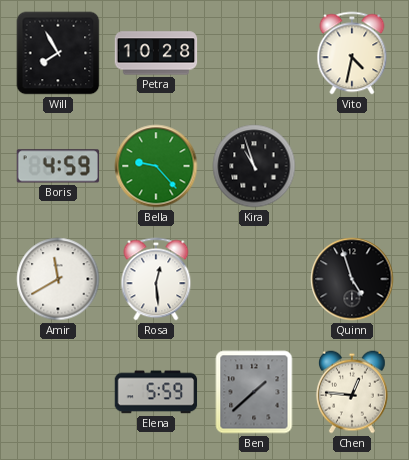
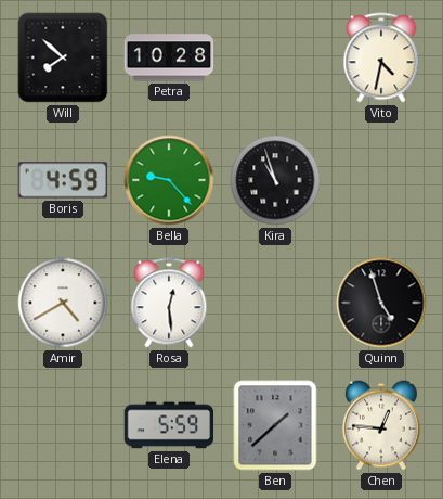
Will: 7:55 -> 7:52
Amir: 11:40 -> 4:40
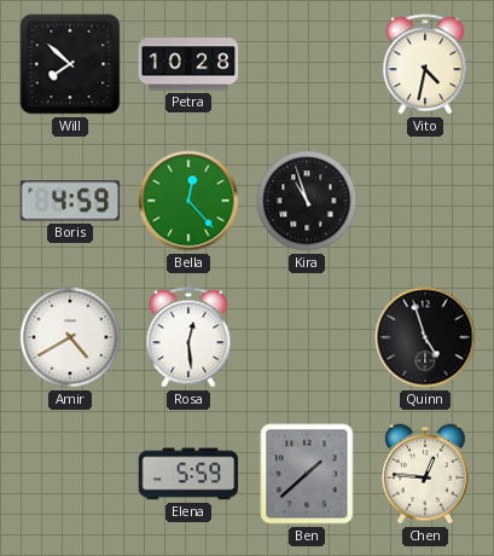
Bella: 9:23 -> 12:23
